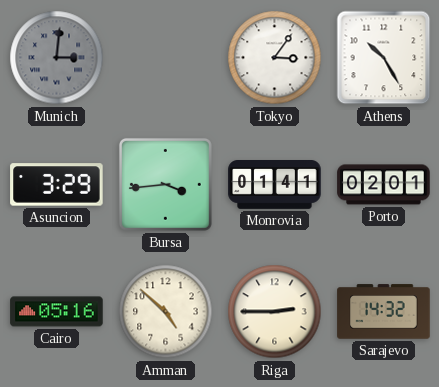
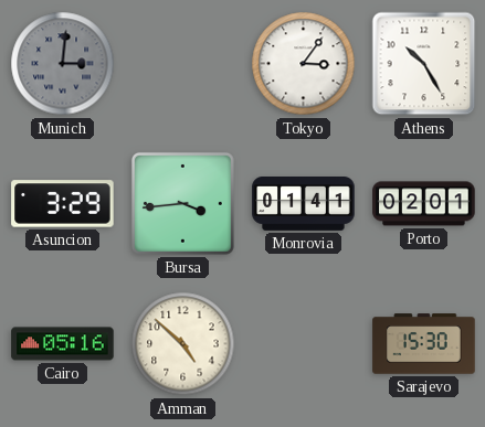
Riga: 2:45 -> none
Sarajevo: 14:32 -> 15:30
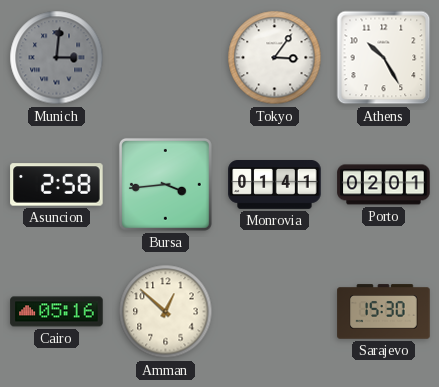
Asuncion: 3:29 -> 2:58
Amman: 4:52 -> 12:52
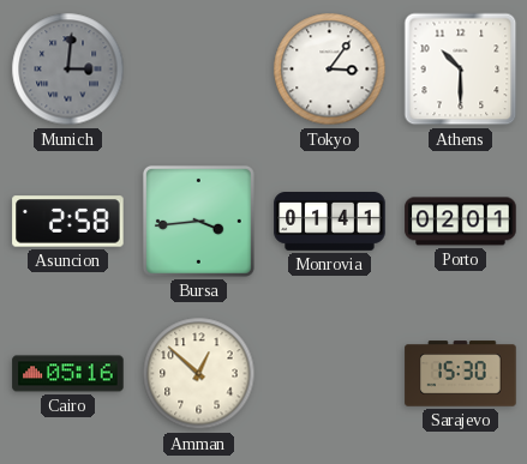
Athens: 10:25 -> 10:30
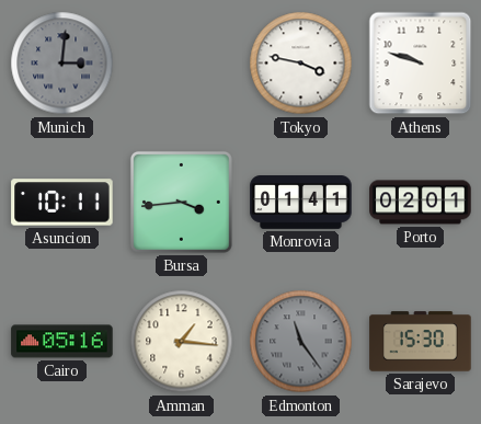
Tokyo: 3:06 -> 3:47
Athens: 10:30 -> 9:48
Asuncion: 2:58 -> 10:11
Amman: 12:52 -> 1:16
Edmonton: none -> 11:24
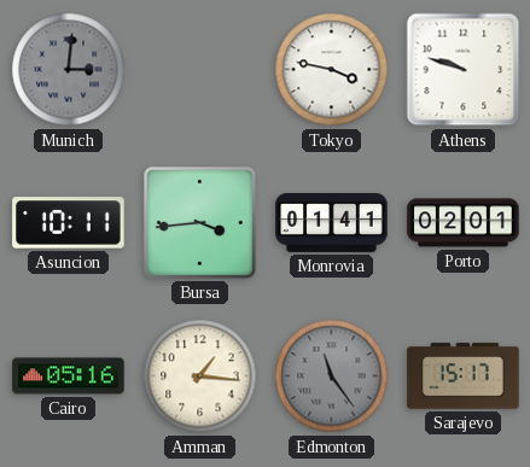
Sarajevo: 15:30 -> 15:17
